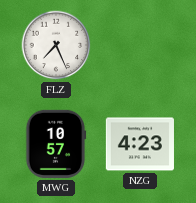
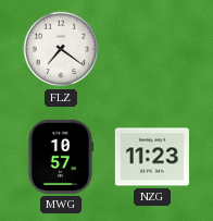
FLZ: 7:26 -> 7:21
NZG: 4:23 -> 11:23
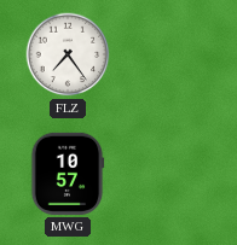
FLZ: 7:21 -> 7:24
NZG: 11:23 -> none
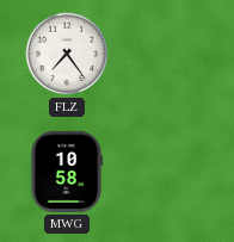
MWG: 10:57 -> 10:58
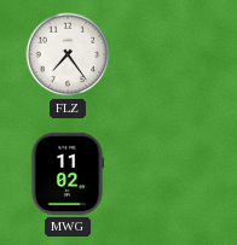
MWG: 10:58 -> 11:02
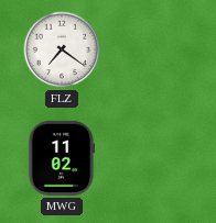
FLZ: 7:24 -> 7:21
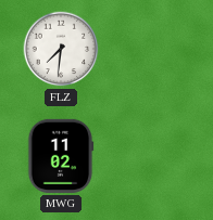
FLZ: 7:21 -> 7:31
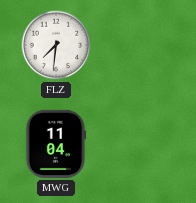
MWG: 11:02 -> 11:04
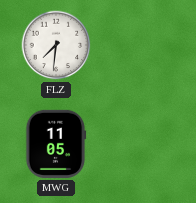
MWG: 11:04 -> 11:05
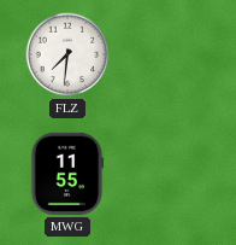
MWG: 11:05 -> 11:55
